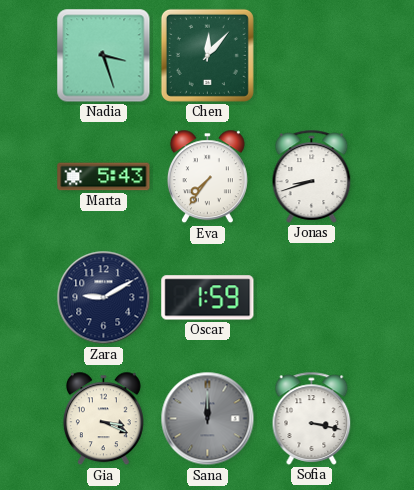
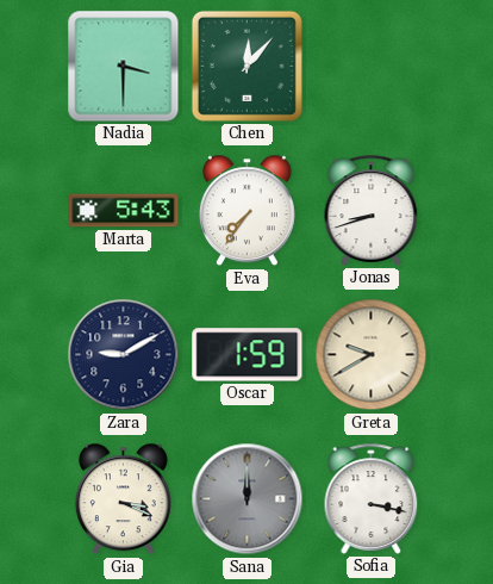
Nadia: 3:27 -> 3:30
Greta: none -> 9:40
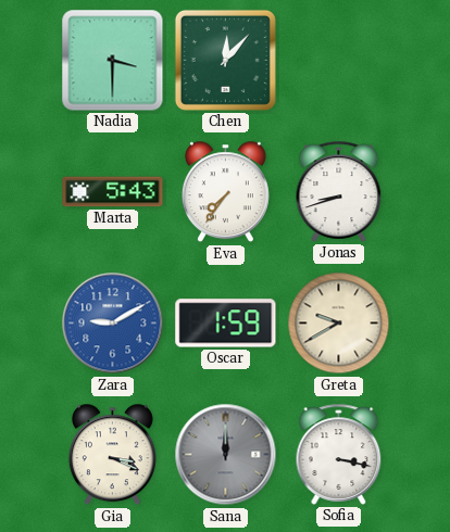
Zara dial: navy -> blue
